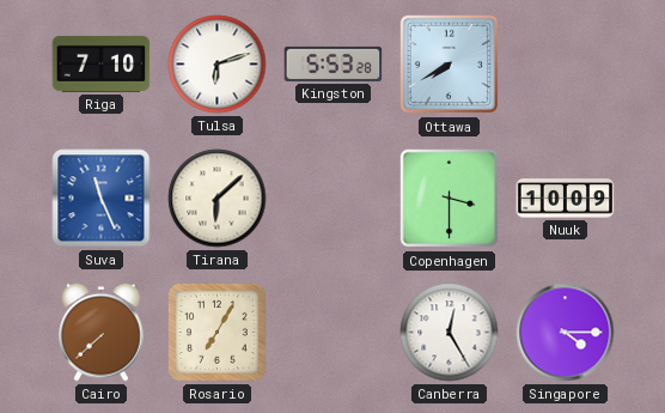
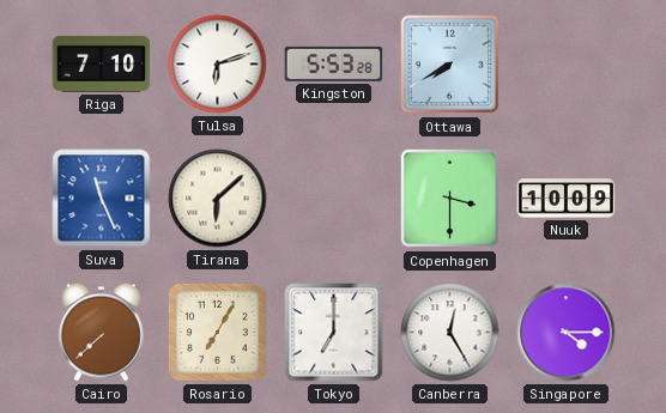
Tokyo: none -> 7:00
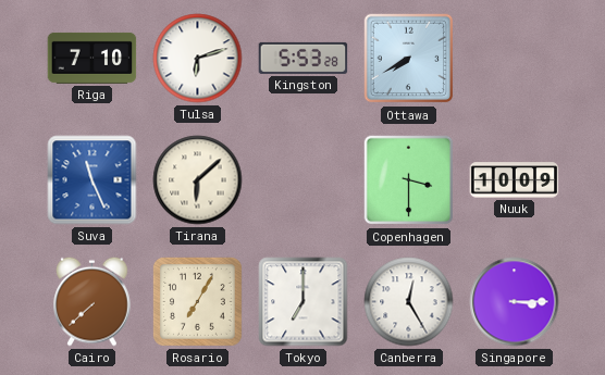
Singapore: 4:15 -> 3:15
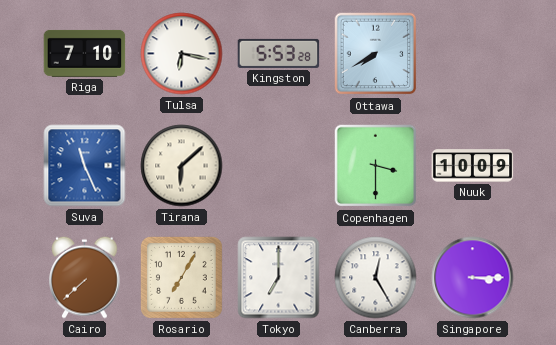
Tulsa: 6:12 -> 6:17
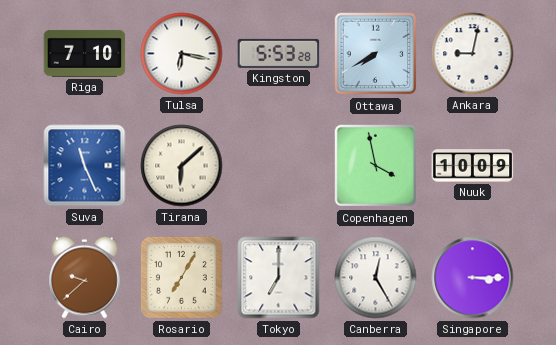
Ankara: none -> 9:02
Copenhagen: 3:30 -> 3:58
Cairo: 7:38 -> 9:38
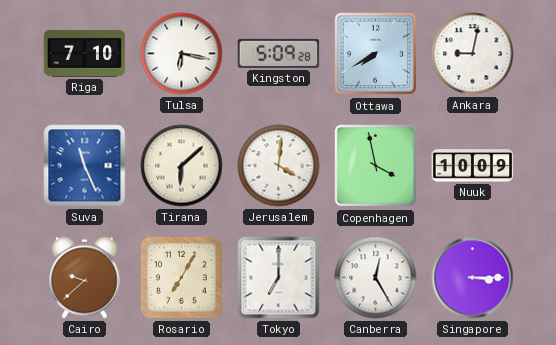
Kingston: 5:53 -> 5:09
Jerusalem: none -> 4:01
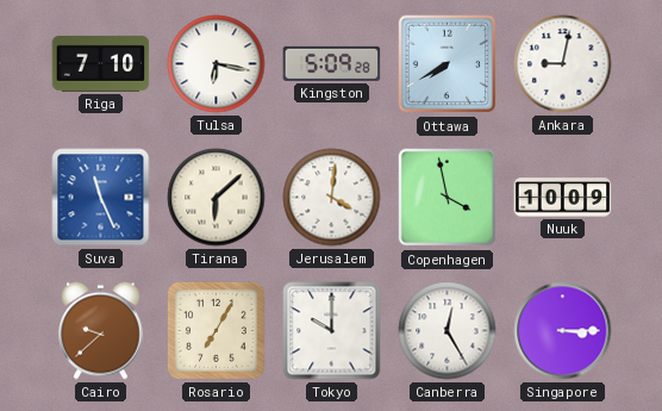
Tokyo: 7:00 -> 10:00
